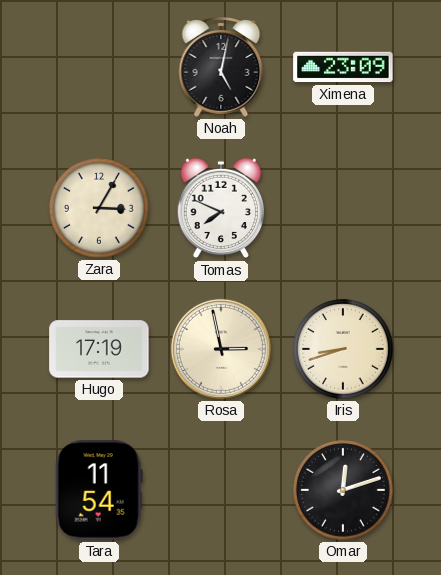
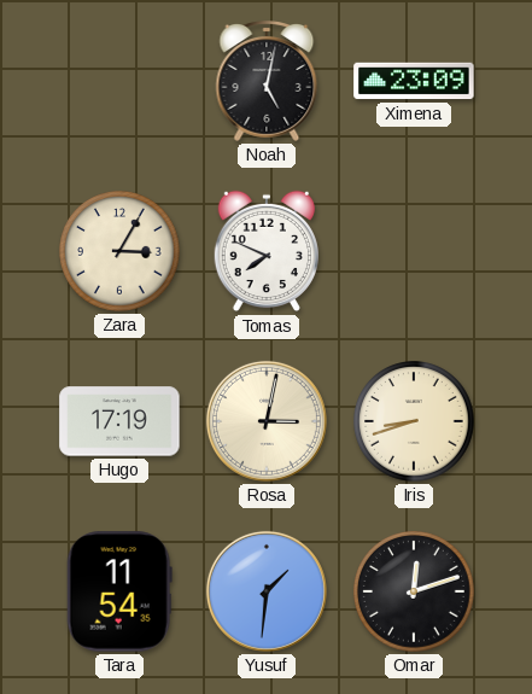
Rosa: 2:58 -> 3:02
Yusuf: none -> 1:31
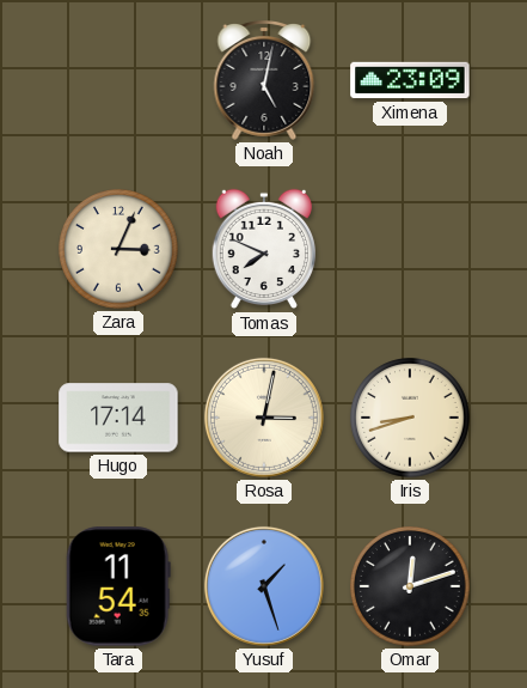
Zara: 3:05 -> 3:04
Hugo: 17:19 -> 17:14
Yusuf: 1:31 -> 1:27
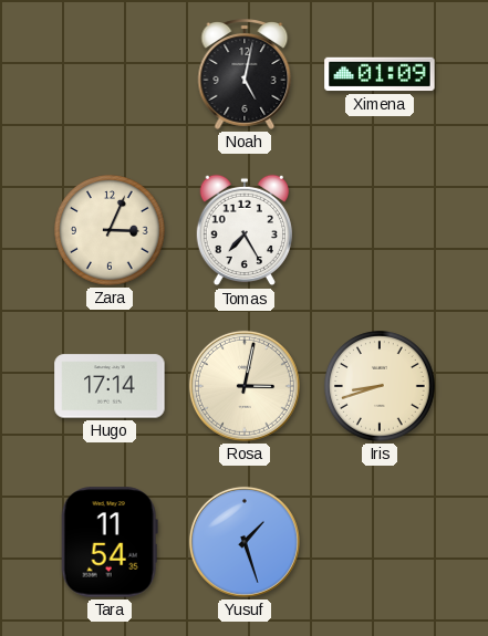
Ximena: 23:09 -> 01:09
Tomas: 7:49 -> 7:25
Omar: 12:12 -> none
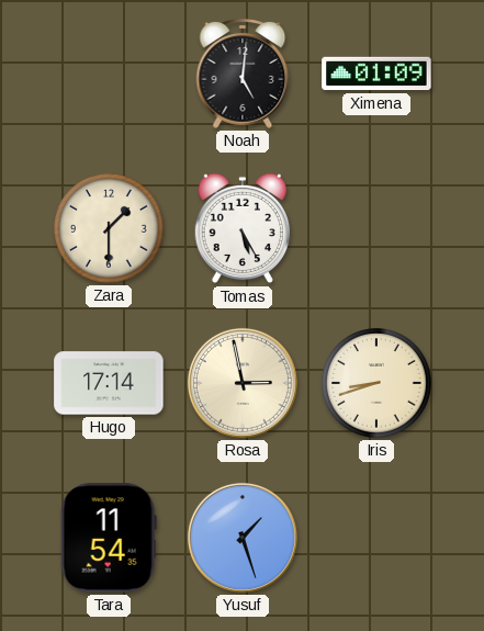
Noah: 5:02 -> 5:01
Zara: 3:04 -> 1:30
Tomas: 7:25 -> 5:25
Rosa: 3:02 -> 2:58
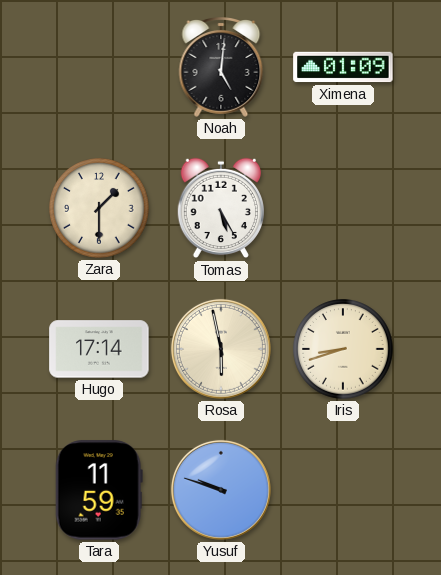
Rosa: 2:58 -> 5:58
Tara: 11:54 -> 11:59
Yusuf: 1:27 -> 9:48
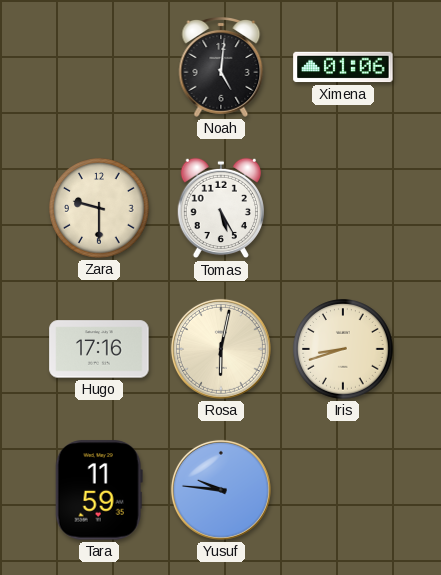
Ximena: 01:09 -> 01:06
Zara: 1:30 -> 9:30
Hugo: 17:14 -> 17:16
Rosa: 5:58 -> 6:02
Yusuf: 9:48 -> 9:46
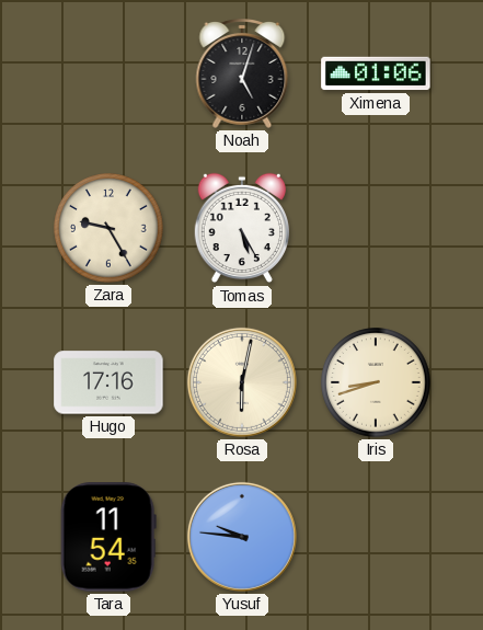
Noah: 5:01 -> 5:03
Zara: 9:30 -> 9:25
Tara: 11:59 -> 11:54
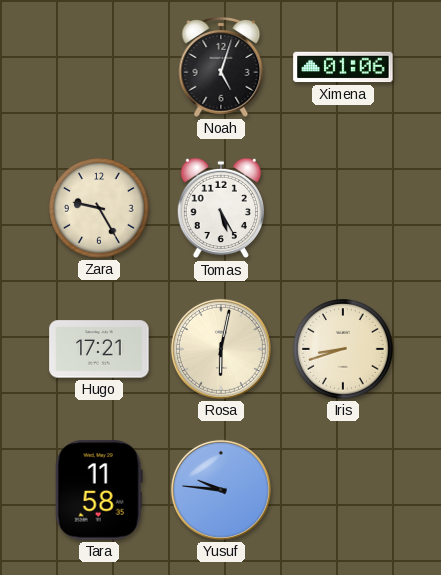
Hugo: 17:16 -> 17:21
Tara: 11:54 -> 11:58
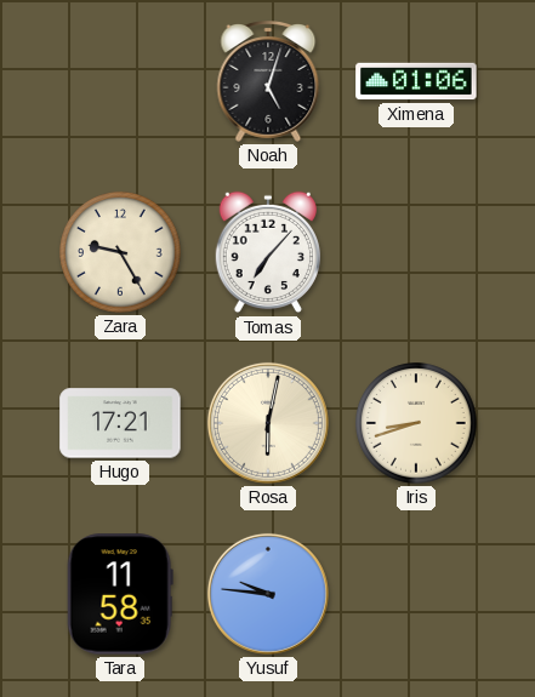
Tomas: 5:25 -> 7:07
